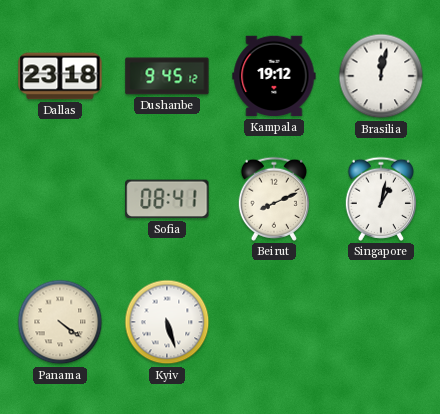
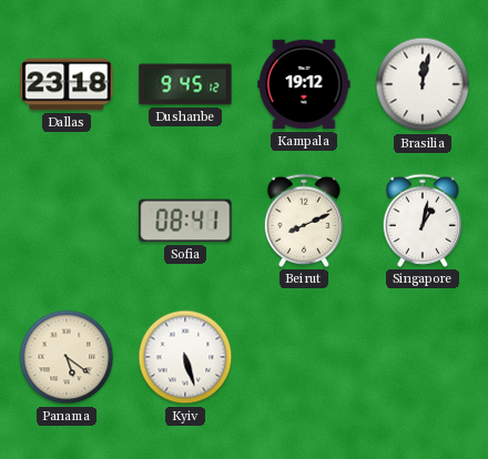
Panama: 4:21 -> 5:21
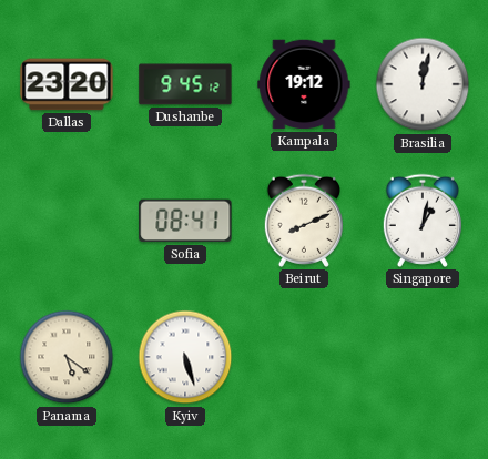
Dallas: 23:18 -> 23:20
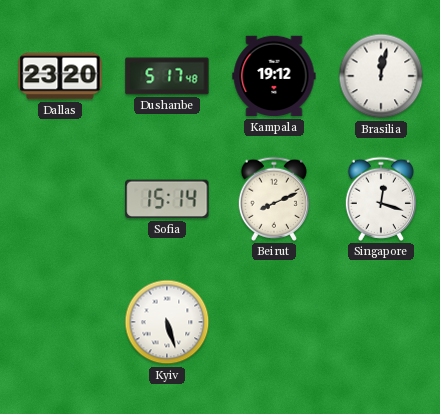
Dushanbe: 9:45 -> 5:17
Sofia: 08:41 -> 15:14
Singapore: 1:02 -> 12:18
Panama: 5:21 -> none
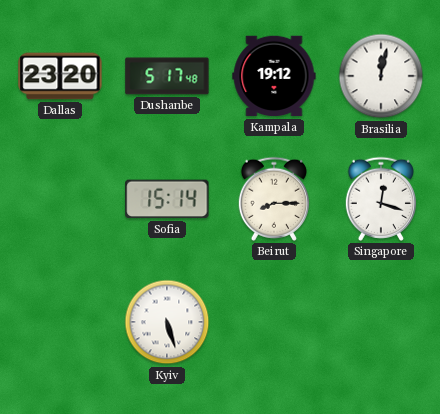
Beirut: 8:11 -> 8:15
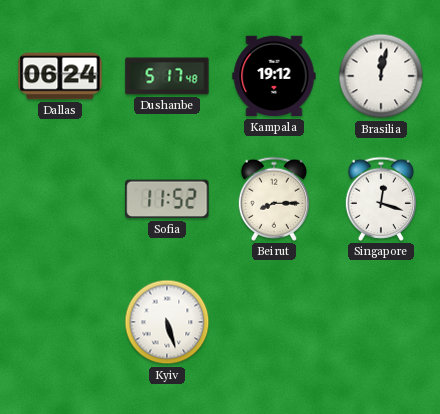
Dallas: 23:20 -> 06:24
Sofia: 15:14 -> 11:52
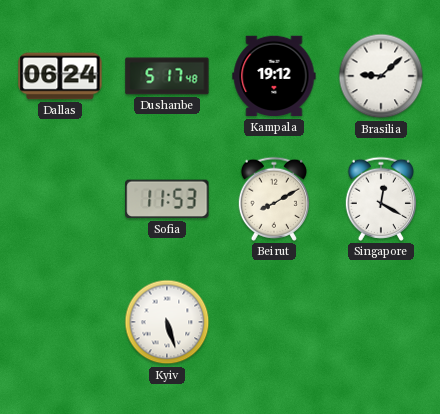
Brasilia: 12:02 -> 9:08
Sofia: 11:52 -> 11:53
Beirut: 8:15 -> 8:10
Singapore: 12:18 -> 12:20
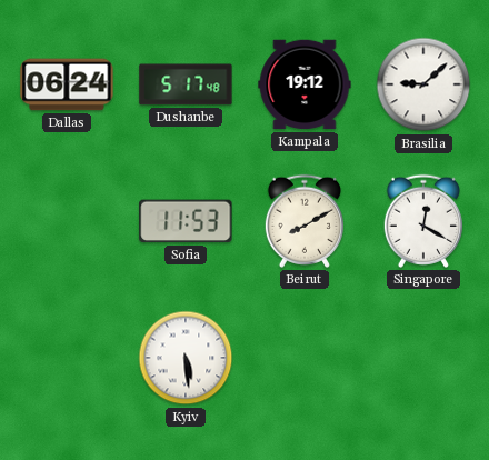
Kyiv: 5:27 -> 5:29
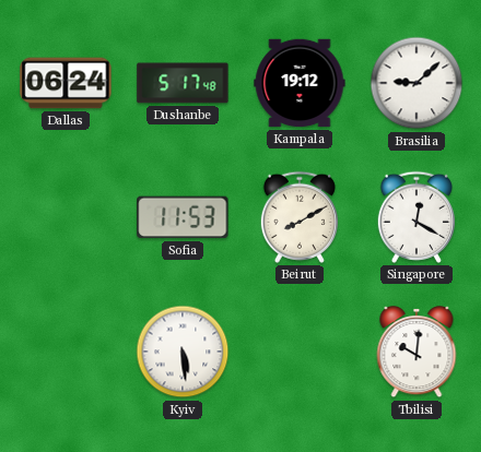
Tbilisi: none -> 10:01
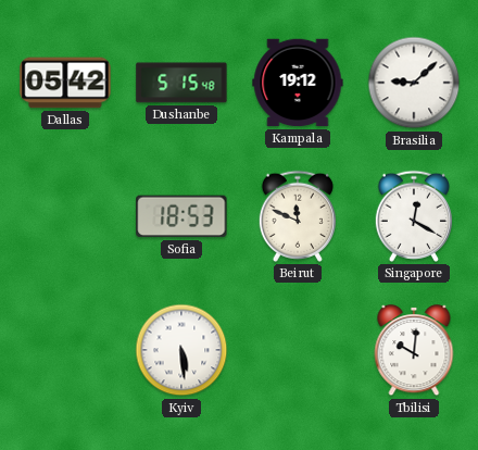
Dallas: 06:24 -> 05:42
Dushanbe: 5:17 -> 5:15
Sofia: 11:53 -> 18:53
Beirut: 8:10 -> 11:49
